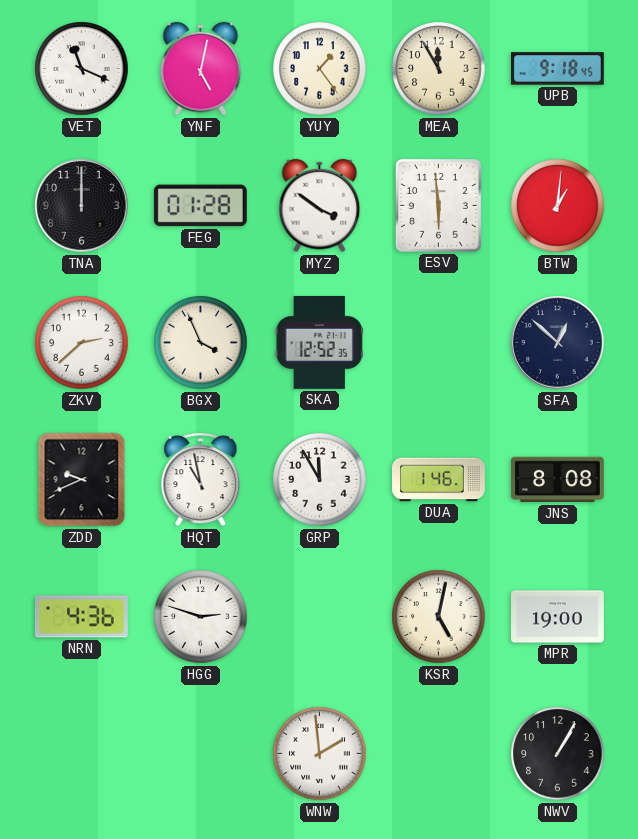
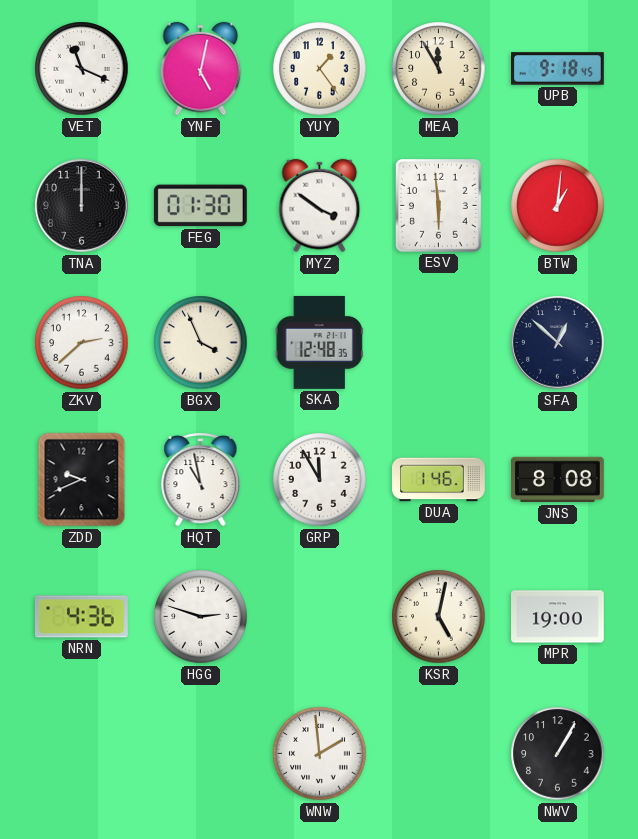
FEG: 01:28 -> 01:30
SKA: 12:52 -> 12:48
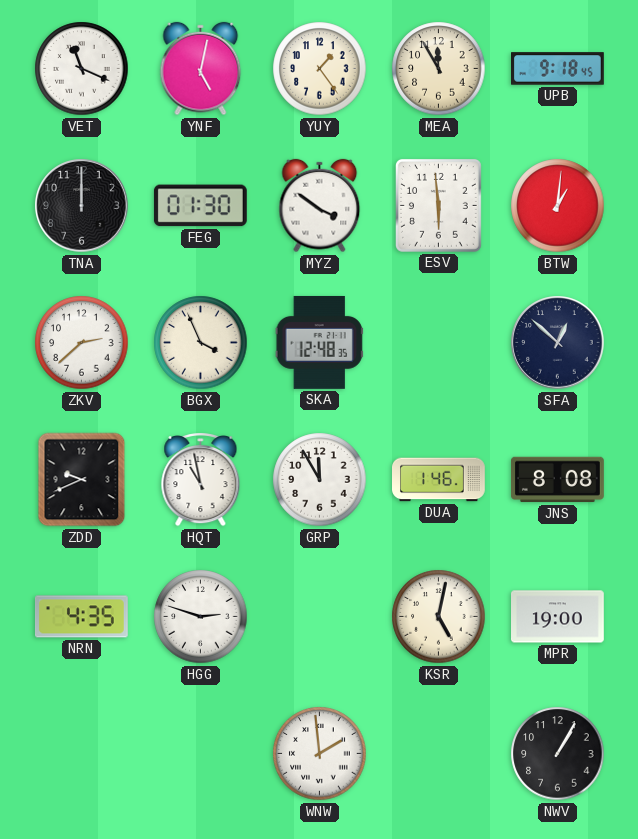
NRN: 4:36 -> 4:35
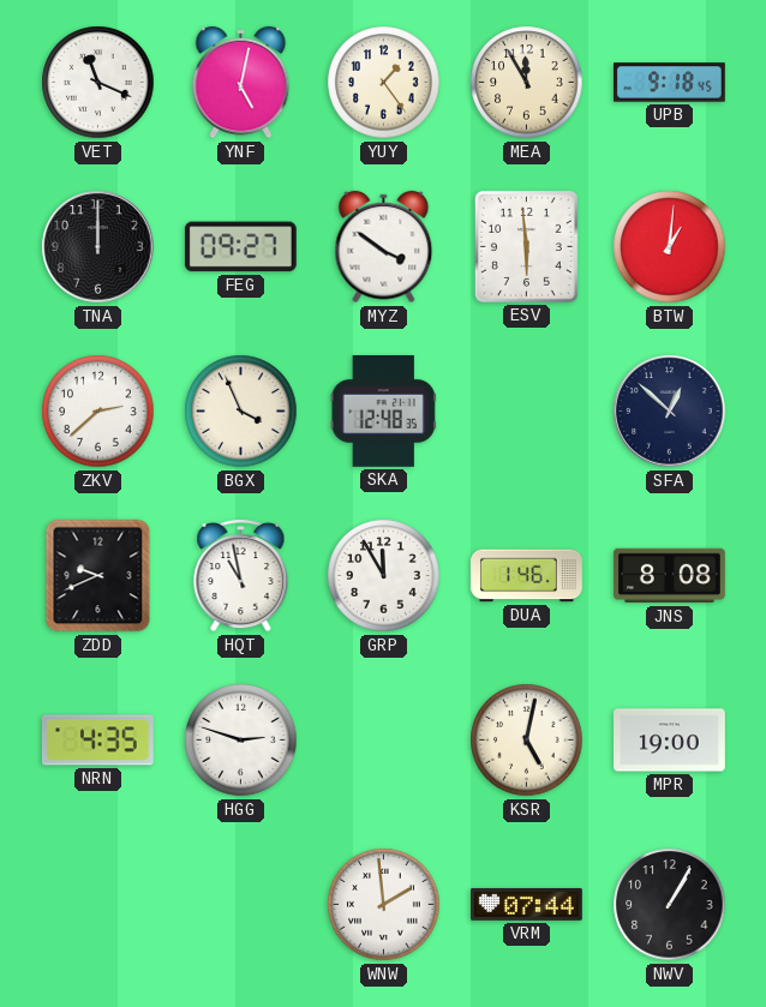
FEG: 01:30 -> 09:27
VRM: none -> 07:44
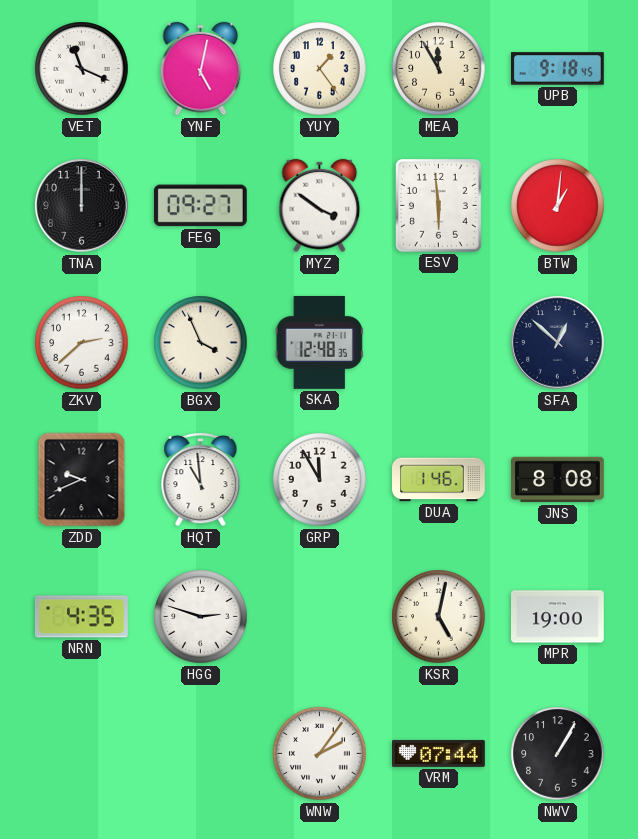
HQT: 10:58 -> 10:59
WNW: 1:59 -> 2:06
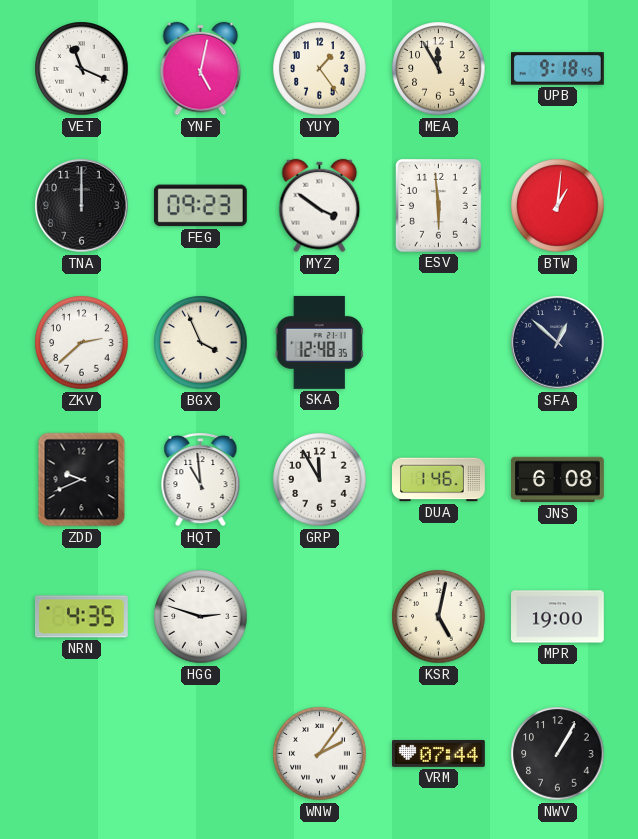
FEG: 09:27 -> 09:23
JNS: 8:08 -> 6:08
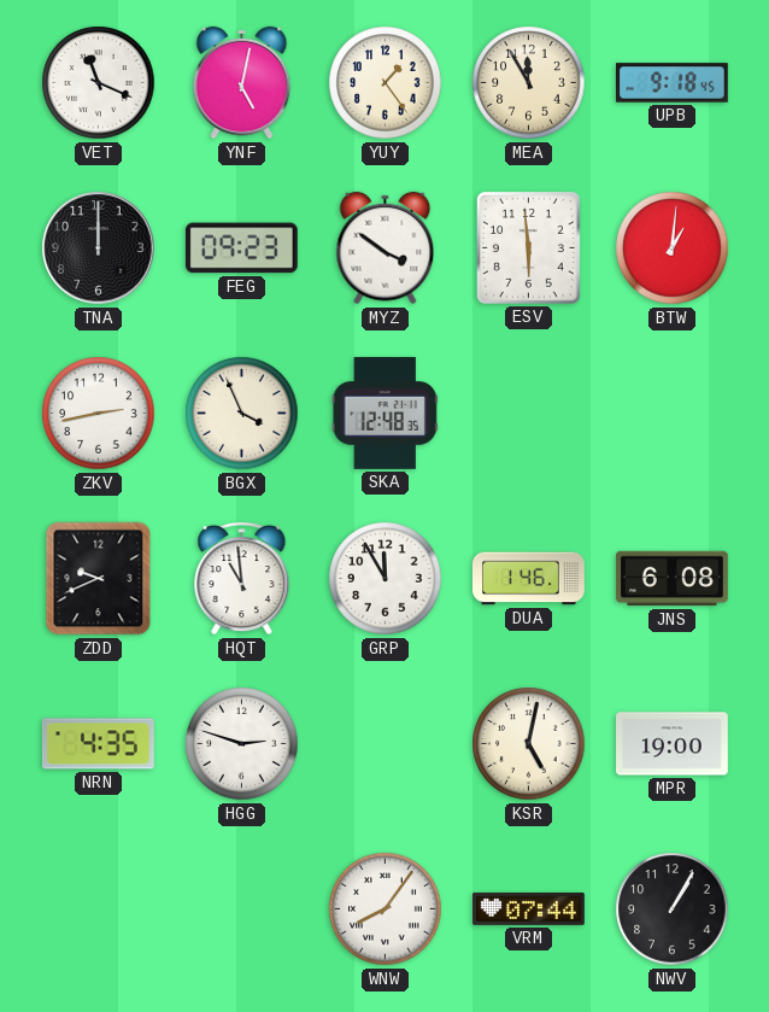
ZKV: 2:38 -> 2:43
SFA: 12:52 -> none
WNW: 2:06 -> 8:06
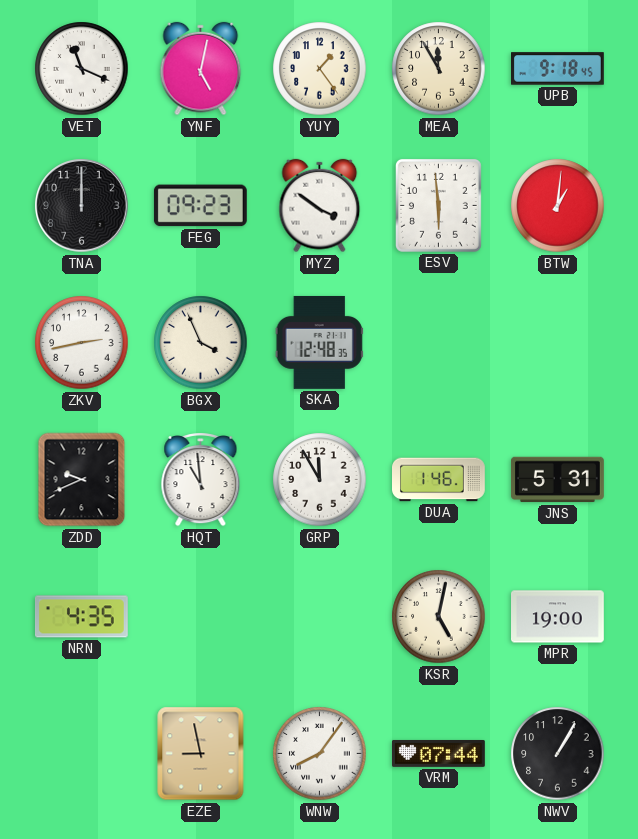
JNS: 6:08 -> 5:31
HGG: 2:48 -> none
EZE: none -> 8:58
